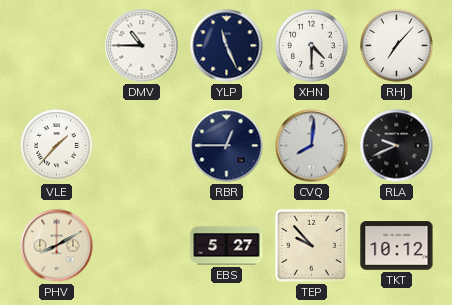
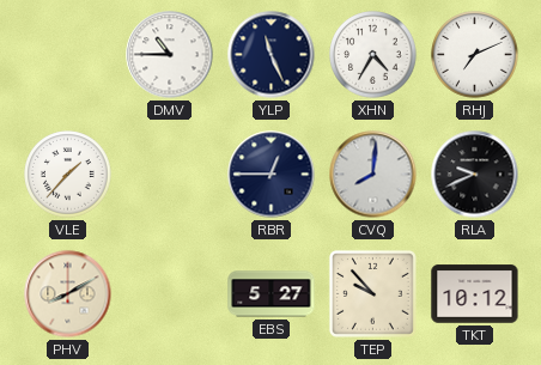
XHN: 4:30 -> 4:35
RHJ: 7:07 -> 7:11
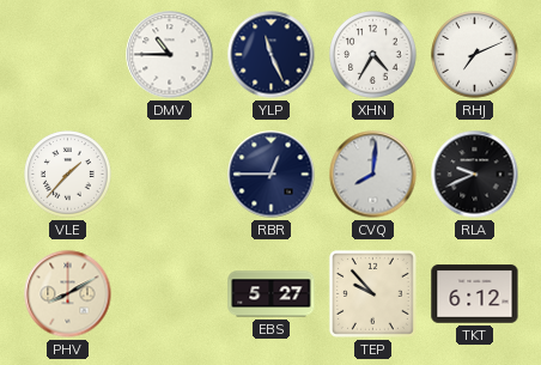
TKT: 10:12 -> 6:12
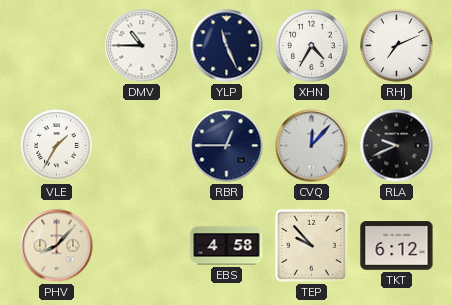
VLE: 1:37 -> 1:35
CVQ: 8:01 -> 12:07
PHV: 8:10 -> 8:07
EBS: 5:27 -> 4:58
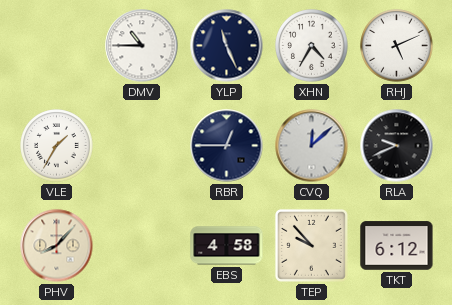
RHJ: 7:11 -> 5:11
CVQ: 12:07 -> 12:08
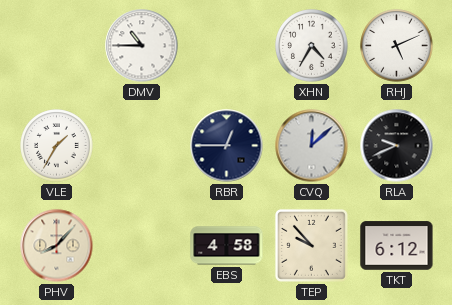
YLP: 11:26 -> none
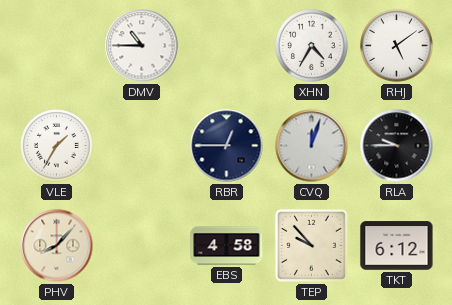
RHJ: 5:11 -> 5:09
CVQ: 12:08 -> 12:03
RLA: 9:41 -> 9:45
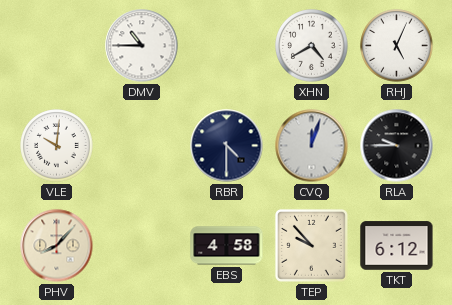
XHN: 4:35 -> 4:40
RHJ: 5:09 -> 5:04
VLE: 1:35 -> 10:01
RBR: 12:45 -> 4:30
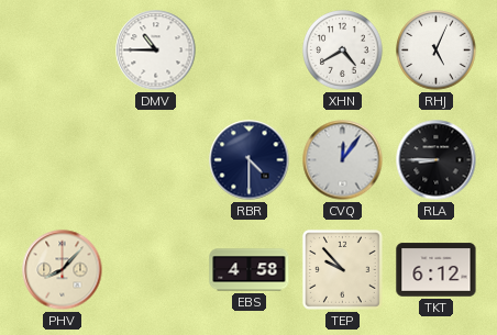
VLE: 10:01 -> none
CVQ: 12:03 -> 12:06
RLA: 9:45 -> 8:45
